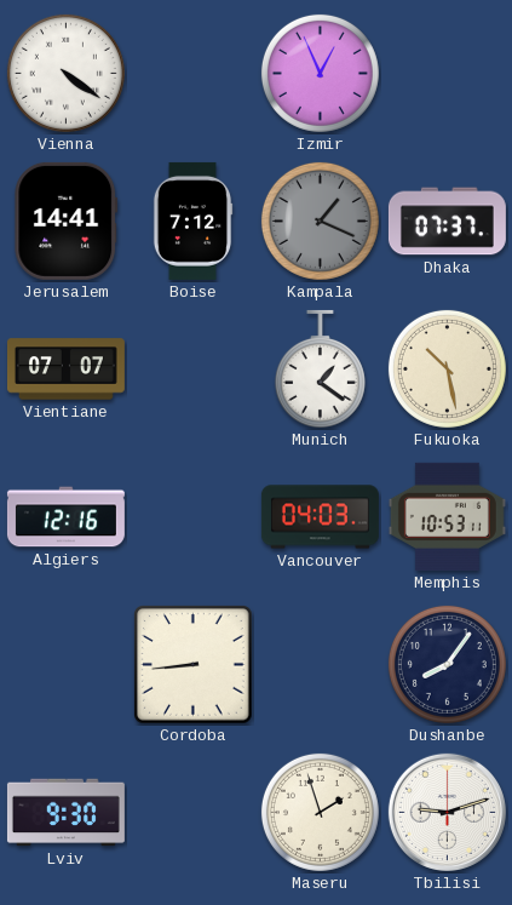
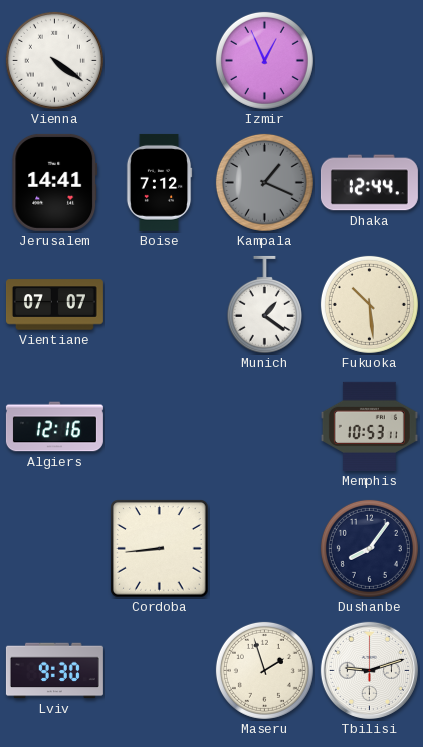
Dhaka: 07:37 -> 12:44
Fukuoka: 10:28 -> 10:29
Vancouver: 04:03 -> none
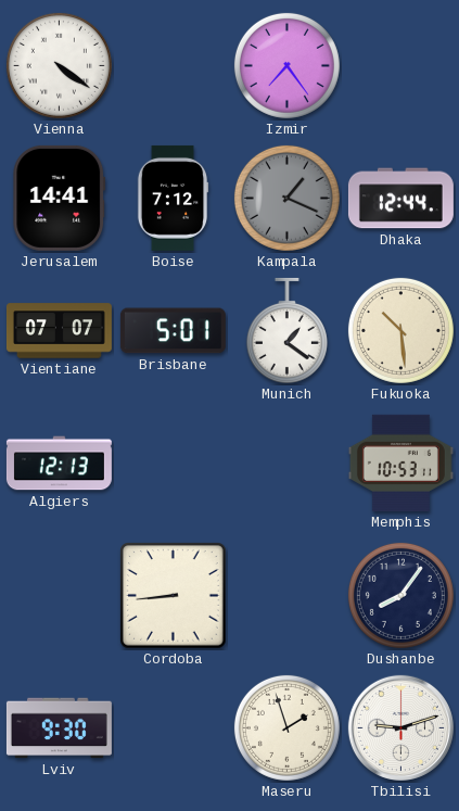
Izmir: 12:56 -> 7:24
Brisbane: none -> 5:01
Algiers: 12:16 -> 12:13
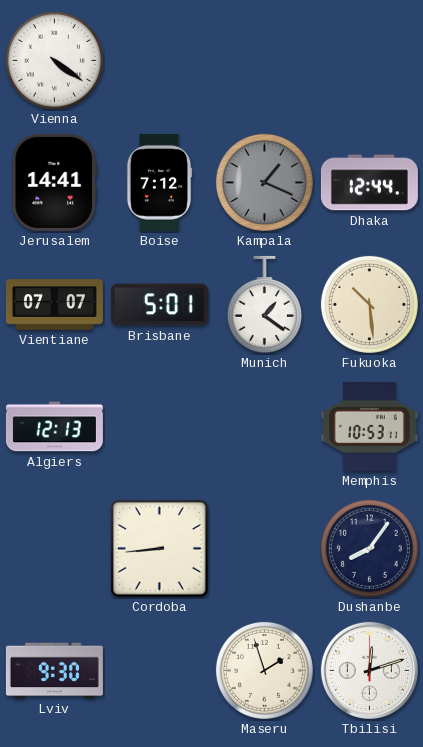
Izmir: 7:24 -> none
Tbilisi: 9:12 -> 12:12
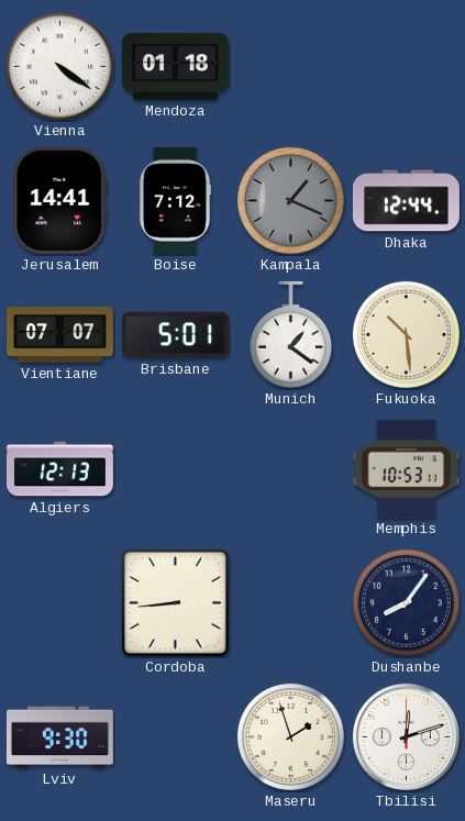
Mendoza: none -> 01:18
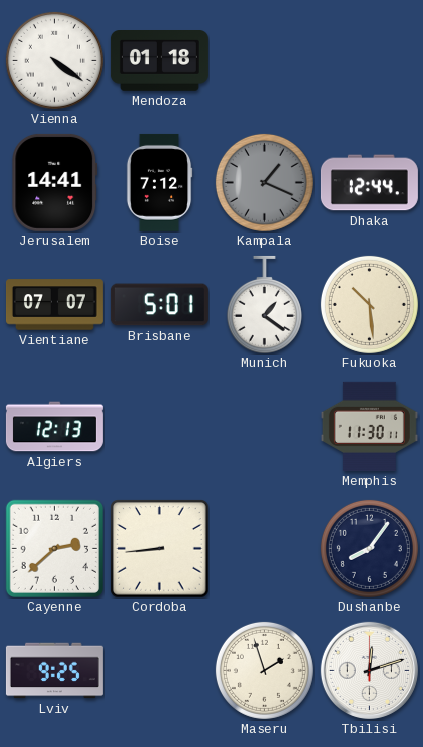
Memphis: 10:53 -> 11:30
Cayenne: none -> 2:38
Lviv: 9:30 -> 9:25
